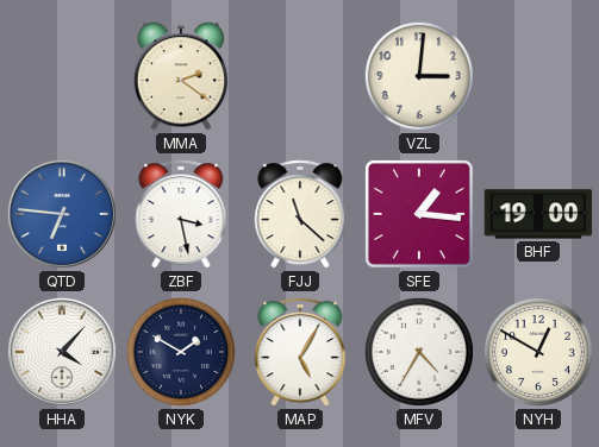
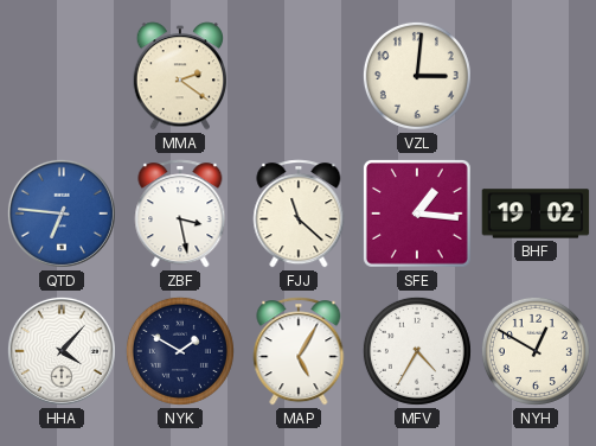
BHF: 19:00 -> 19:02
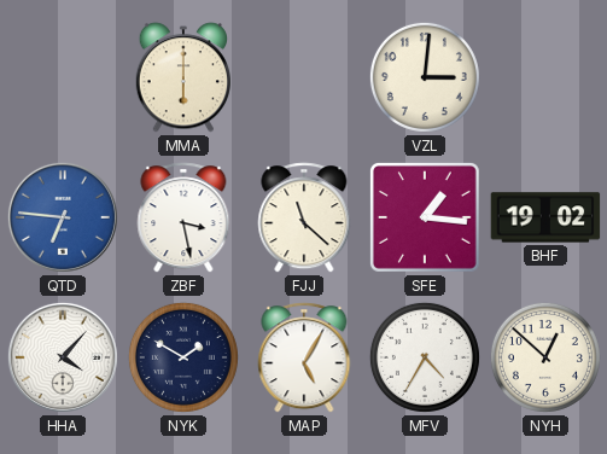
MMA: 2:21 -> 6:00
NYH: 12:50 -> 12:52
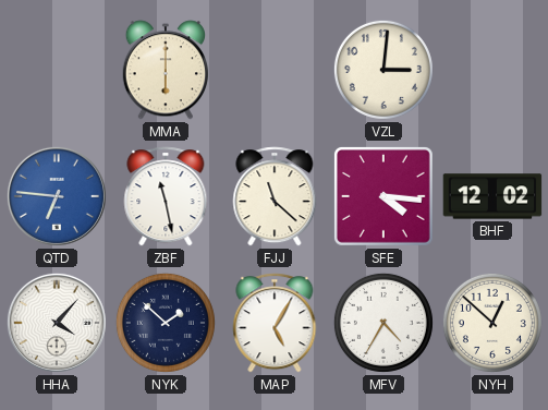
ZBF: 3:28 -> 11:28
SFE: 1:16 -> 4:16
BHF: 19:02 -> 12:02
NYK: 1:50 -> 1:52
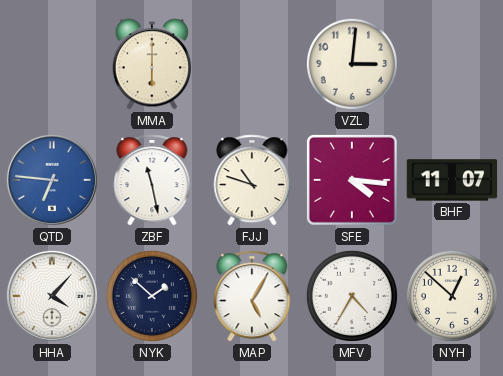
FJJ: 11:22 -> 10:48
BHF: 12:02 -> 11:07
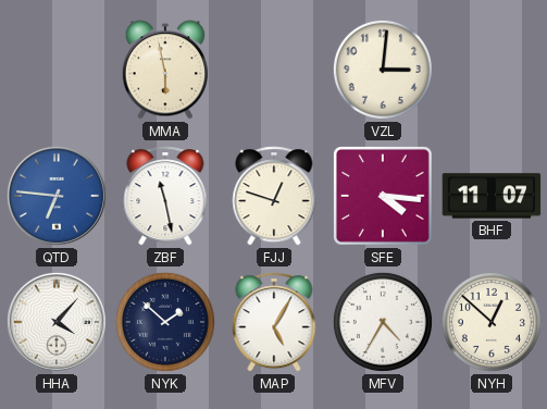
MMA: 6:00 -> 5:58
FJJ: 10:48 -> 12:48
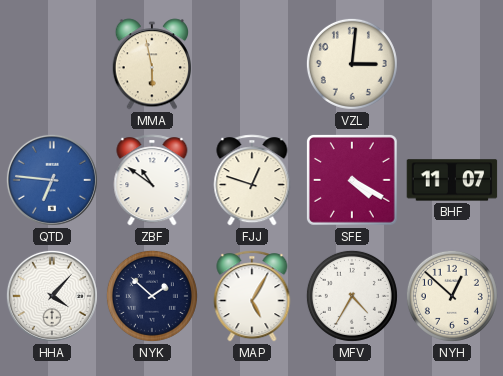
ZBF: 11:28 -> 10:51
SFE: 4:16 -> 4:20
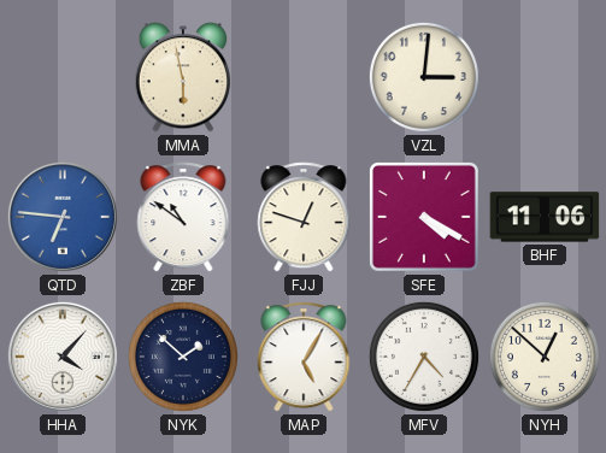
BHF: 11:07 -> 11:06
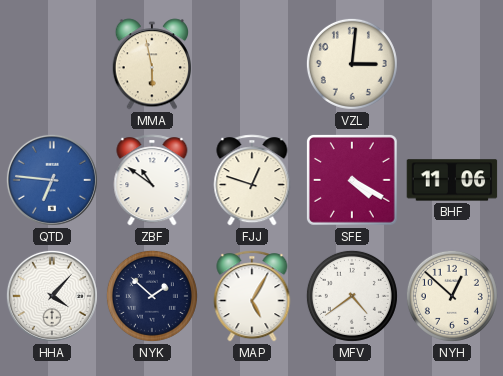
MFV: 4:35 -> 4:39
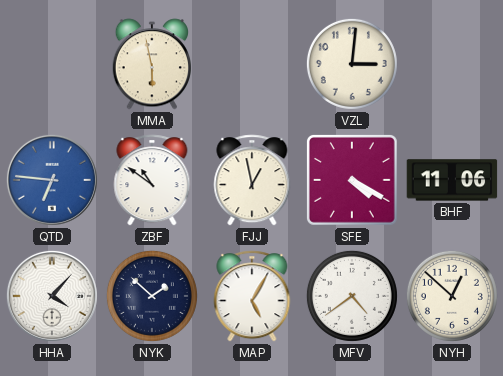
FJJ: 12:48 -> 12:58
